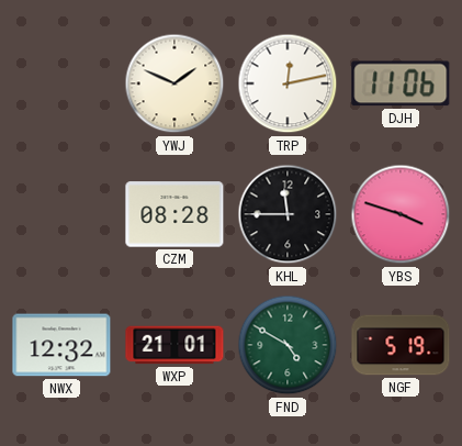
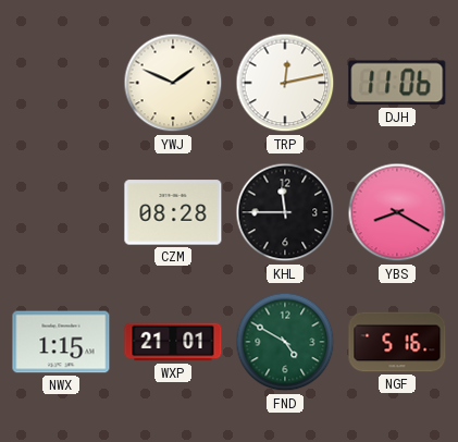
YBS: 3:48 -> 8:20
NWX: 12:32 -> 1:15
NGF: 5:19 -> 5:16
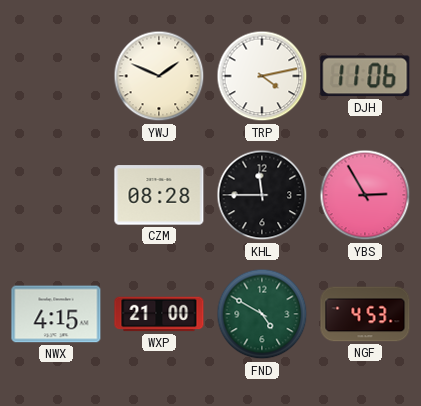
TRP: 12:13 -> 4:13
YBS: 8:20 -> 2:55
NWX: 1:15 -> 4:15
WXP: 21:01 -> 21:00
NGF: 5:16 -> 4:53
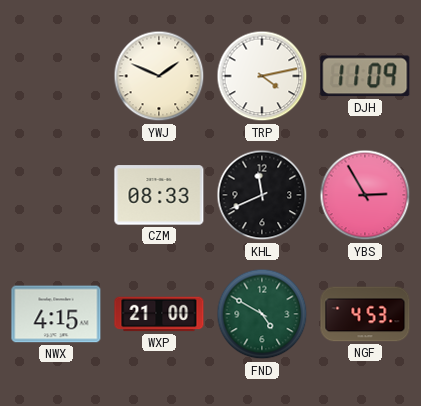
DJH: 11:06 -> 11:09
CZM: 08:28 -> 08:33
KHL: 11:45 -> 11:41
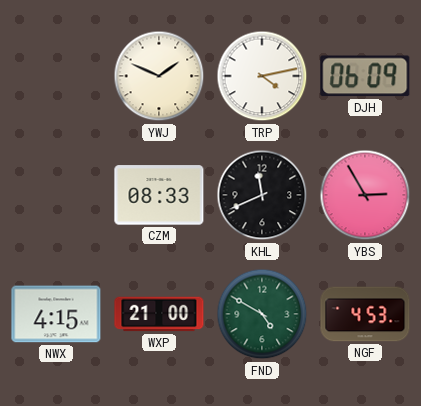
DJH: 11:09 -> 06:09
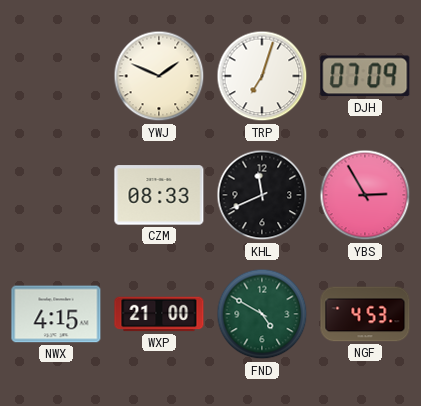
TRP: 4:13 -> 7:03
DJH: 06:09 -> 07:09
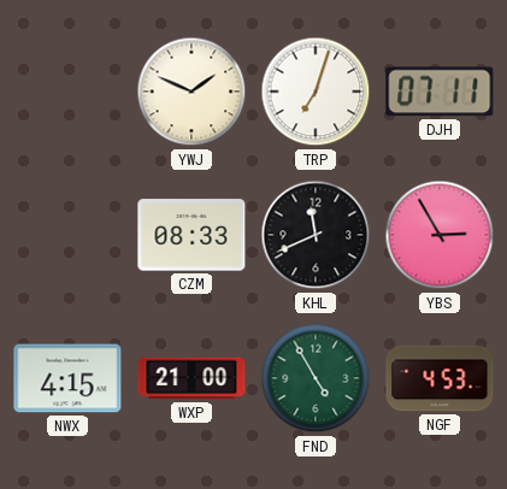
DJH: 07:09 -> 07:11
FND: 4:50 -> 4:55
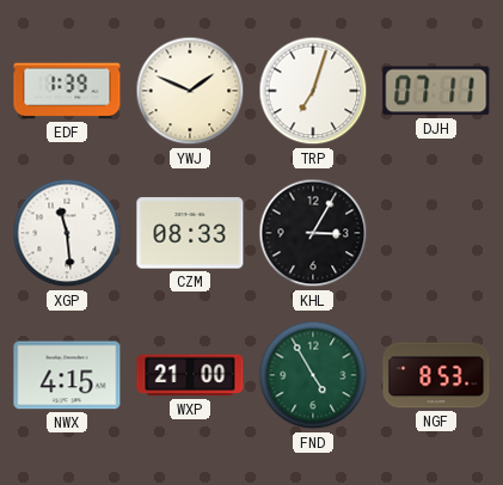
EDF: none -> 1:39
XGP: none -> 11:29
KHL: 11:41 -> 3:05
YBS: 2:55 -> none
NGF: 4:53 -> 8:53
